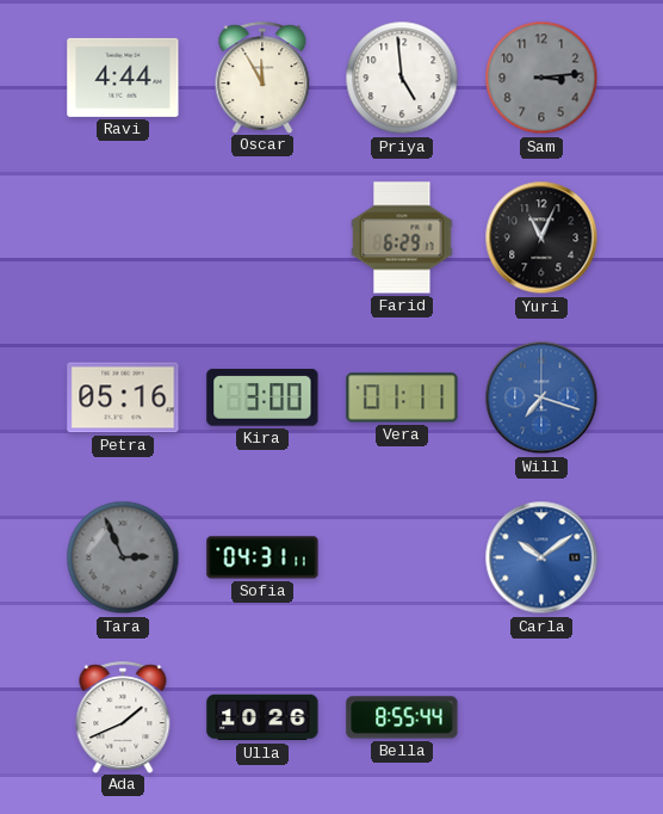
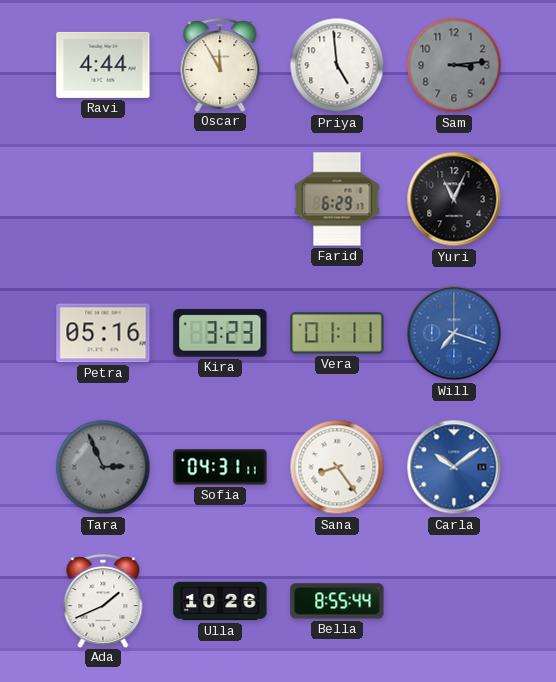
Kira: 3:00 -> 3:23
Sana: none -> 8:24
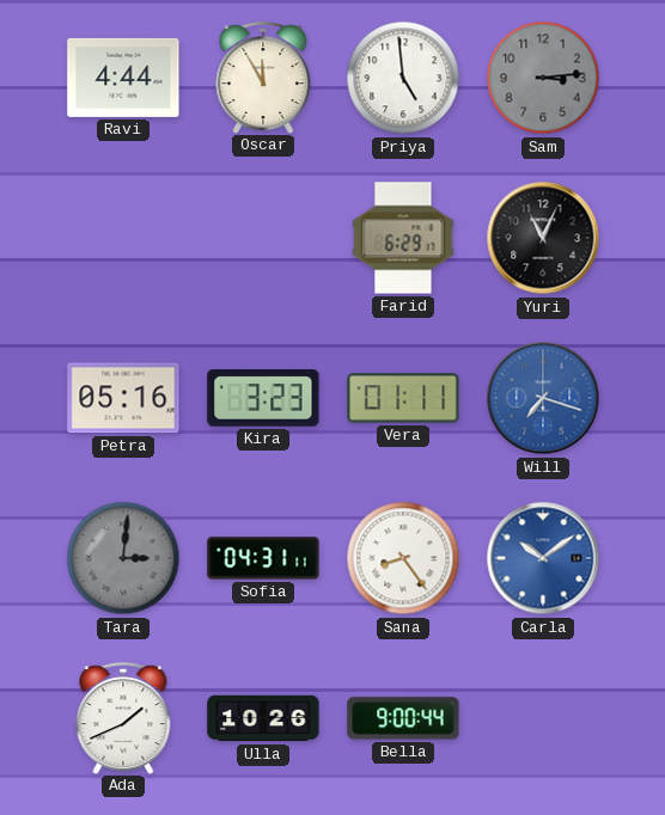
Tara: 2:56 -> 3:01
Bella: 8:55 -> 9:00
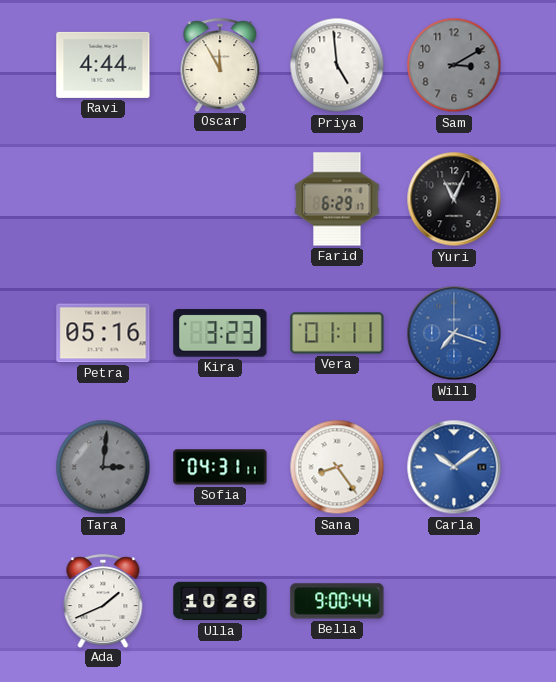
Sam: 3:14 -> 3:10
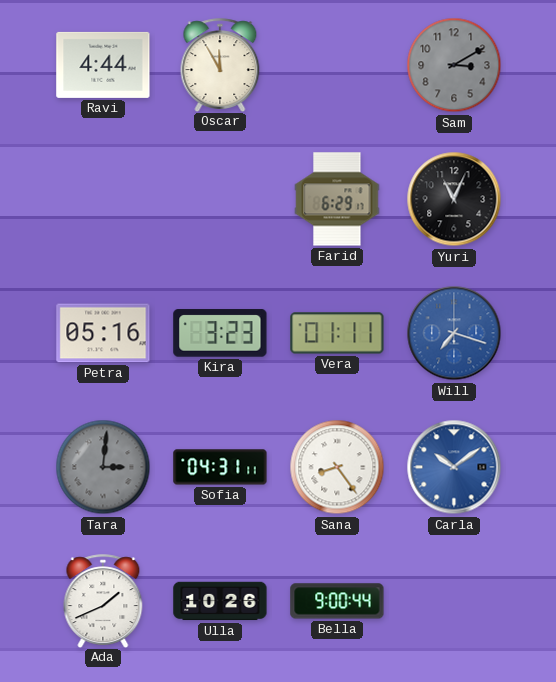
Priya: 4:59 -> none
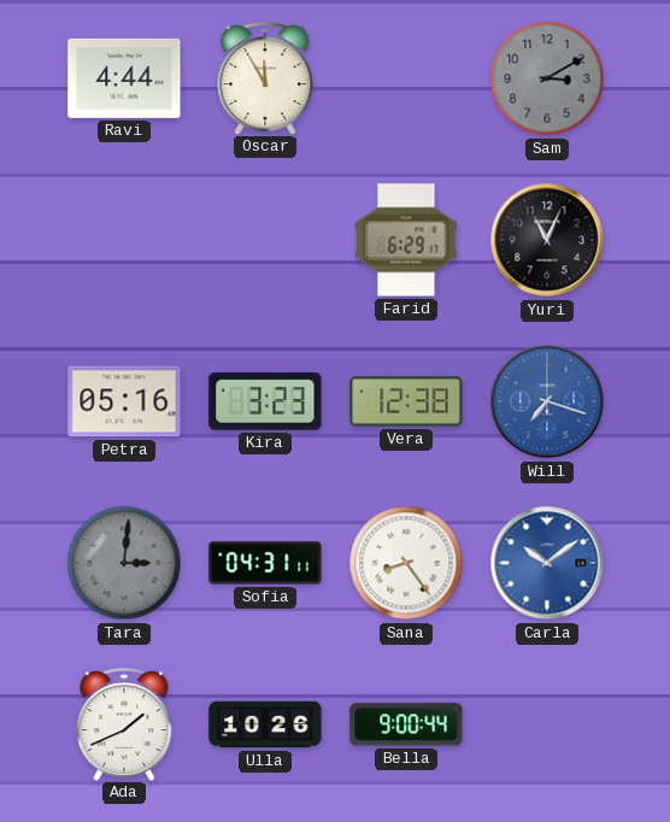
Vera: 01:11 -> 12:38
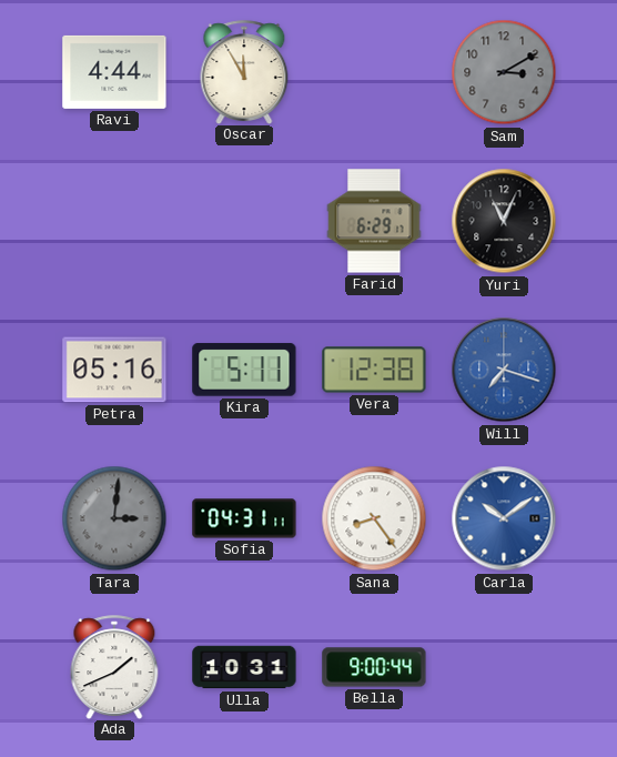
Kira: 3:23 -> 5:11
Ulla: 10:26 -> 10:31
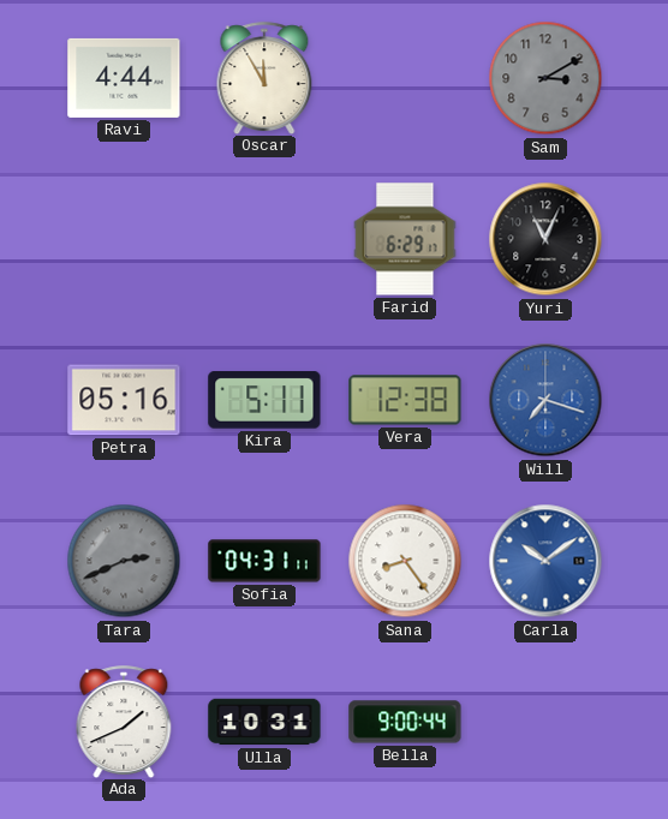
Tara: 3:01 -> 2:41
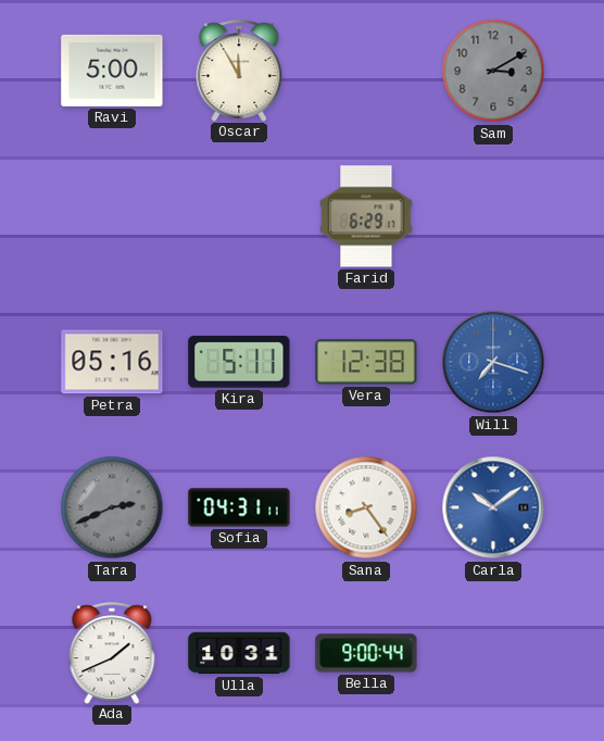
Ravi: 4:44 -> 5:00
Yuri: 11:04 -> none
